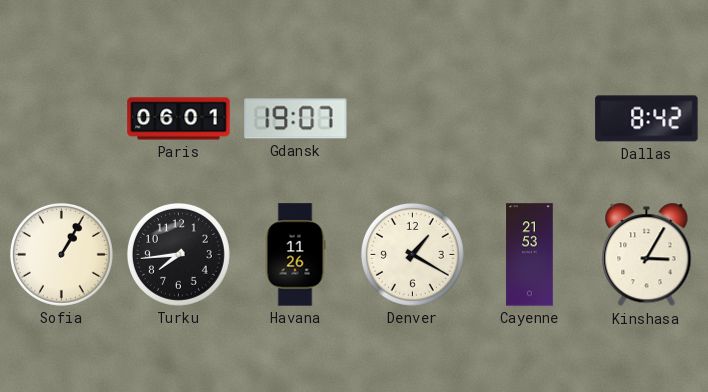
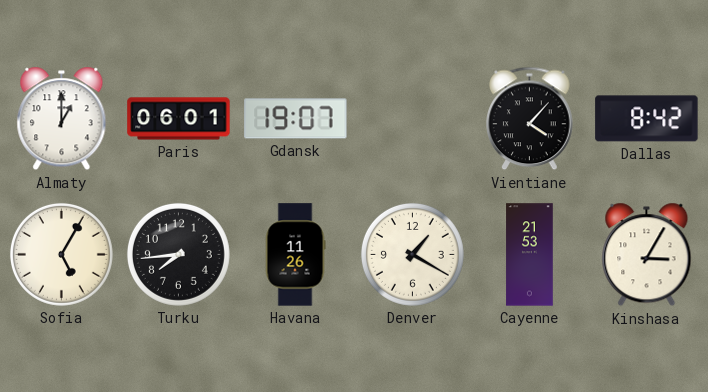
Almaty: none -> 1:00
Vientiane: none -> 4:07
Sofia: 1:05 -> 5:05
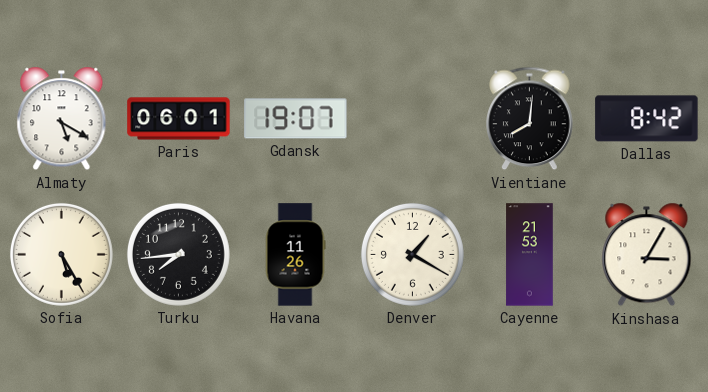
Almaty: 1:00 -> 5:20
Vientiane: 4:07 -> 8:01
Sofia: 5:05 -> 5:25
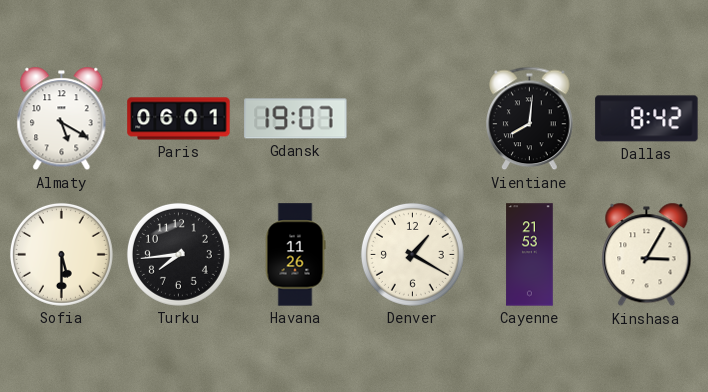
Sofia: 5:25 -> 5:30
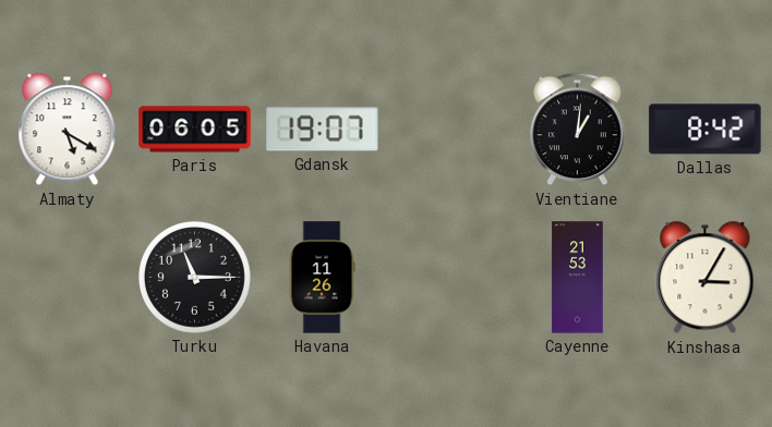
Paris: 06:01 -> 06:05
Vientiane: 8:01 -> 1:01
Sofia: 5:30 -> none
Turku: 7:44 -> 11:15
Denver: 1:20 -> none
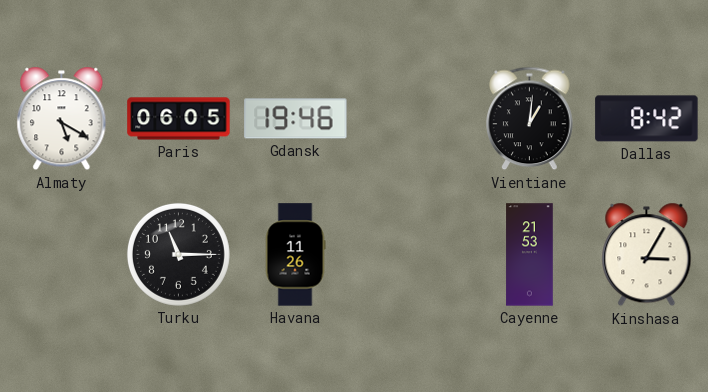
Gdansk: 19:07 -> 19:46
